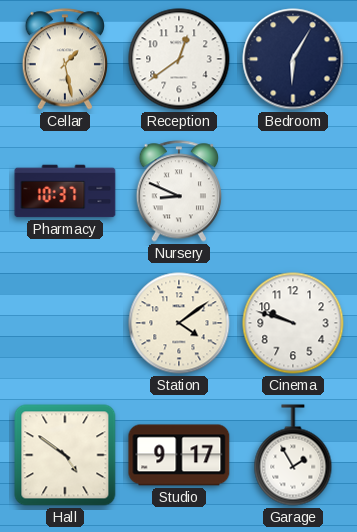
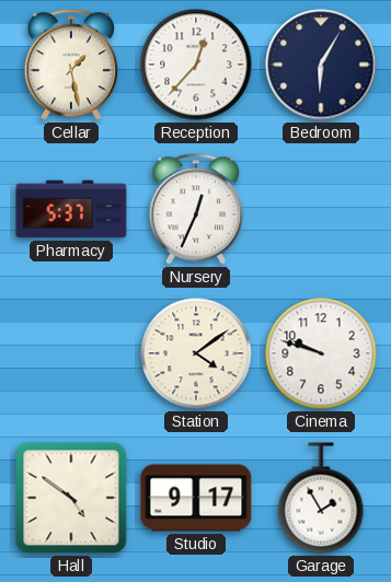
Reception: 12:39 -> 12:37
Pharmacy: 10:37 -> 5:37
Nursery: 8:49 -> 12:34
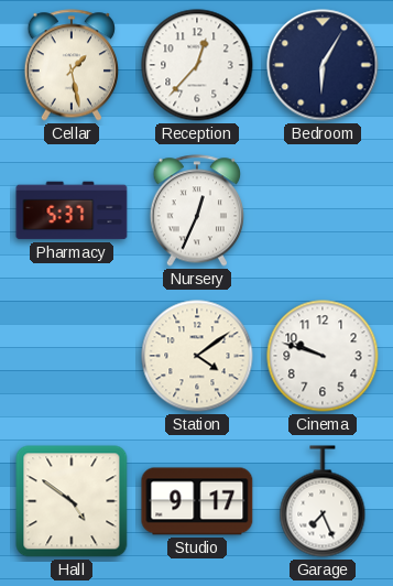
Garage: 1:55 -> 7:26
